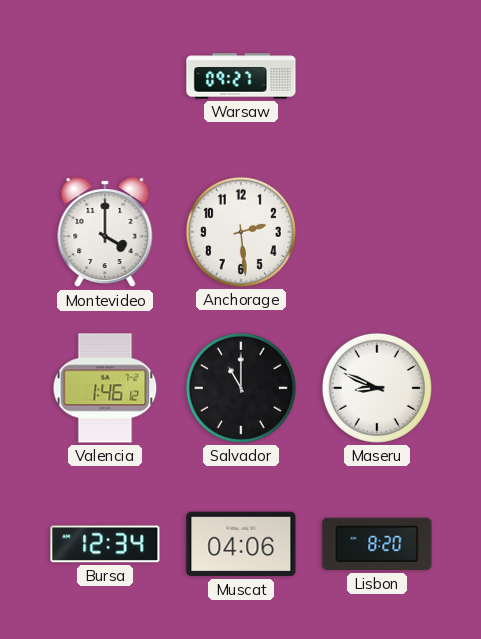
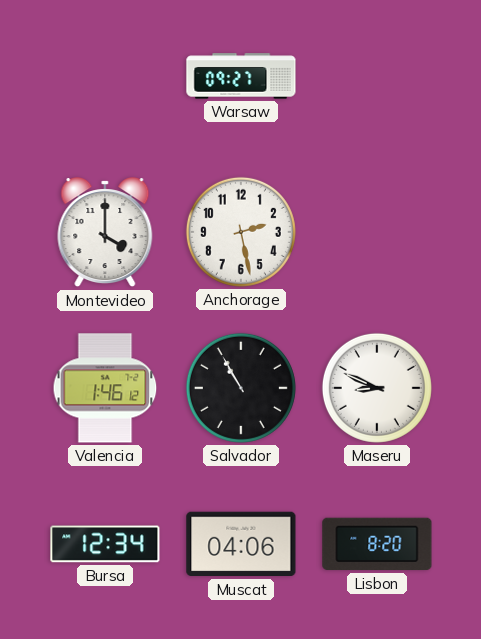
Anchorage: 2:29 -> 2:28
Salvador: 11:00 -> 10:55
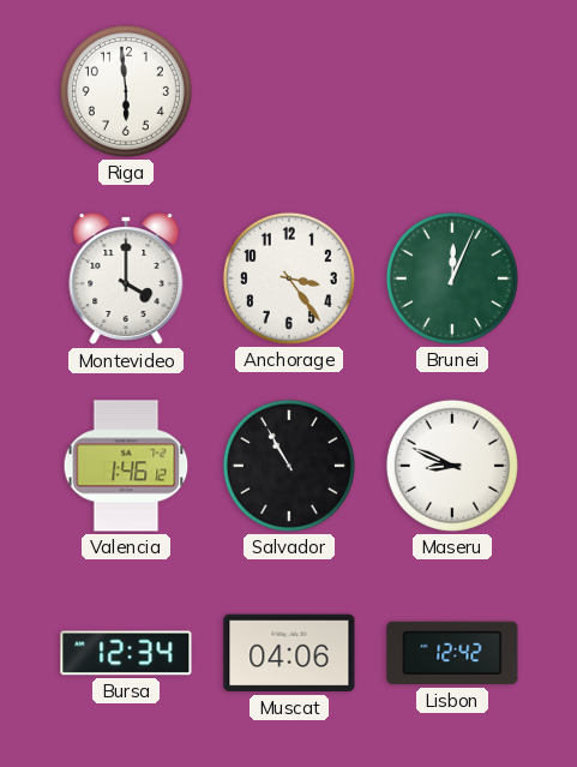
Riga: none -> 5:59
Warsaw: 09:27 -> none
Anchorage: 2:28 -> 3:24
Brunei: none -> 12:04
Lisbon: 8:20 -> 12:42
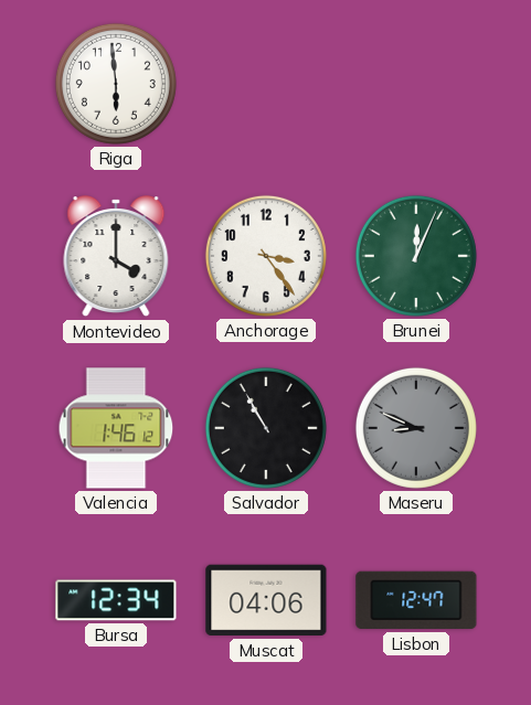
Maseru dial: white -> grey
Lisbon: 12:42 -> 12:47
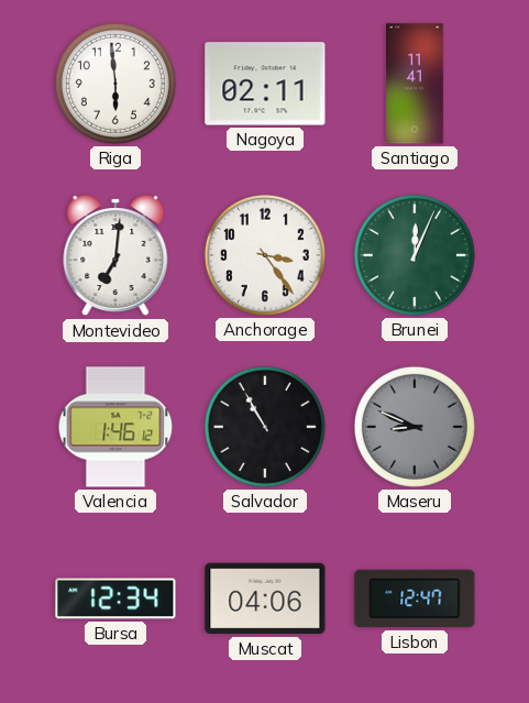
Nagoya: none -> 02:11
Santiago: none -> 11:41
Montevideo: 4:00 -> 7:01
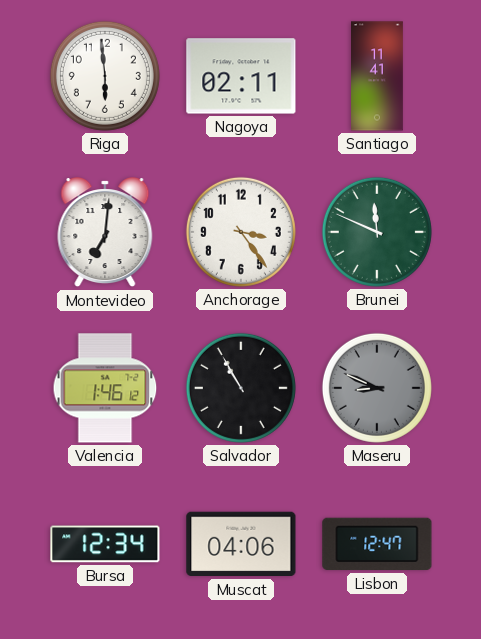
Brunei: 12:04 -> 11:49
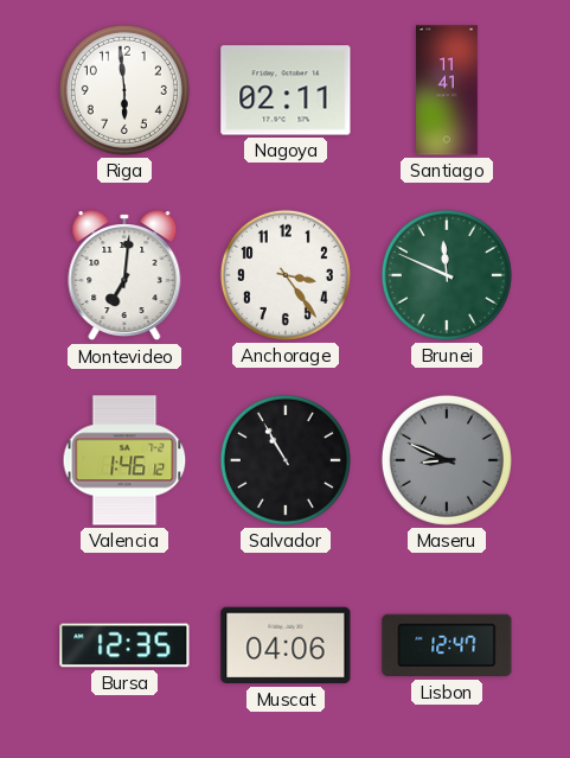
Bursa: 12:34 -> 12:35
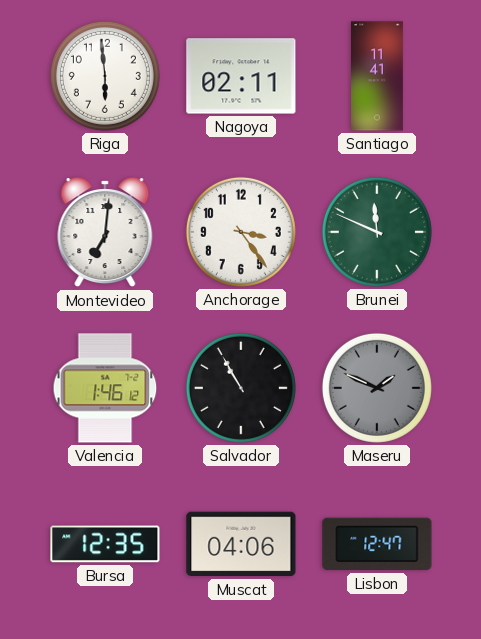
Maseru: 8:49 -> 1:49
